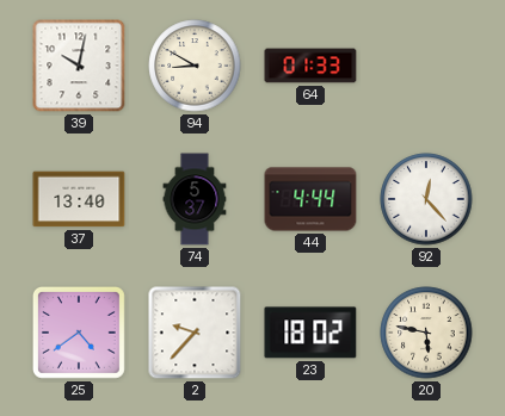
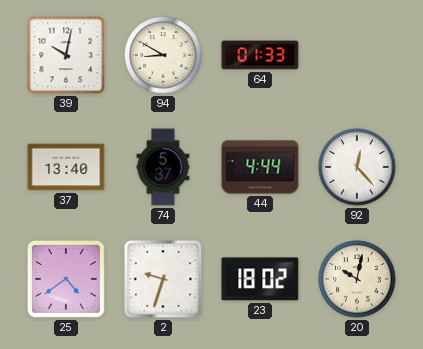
2: 9:37 -> 9:33
20: 5:47 -> 10:02
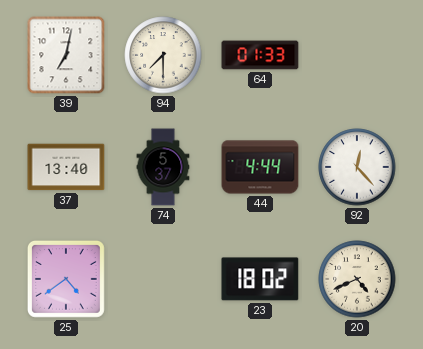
39: 10:02 -> 7:02
94: 8:50 -> 7:30
2: 9:33 -> none
20: 10:02 -> 4:41
